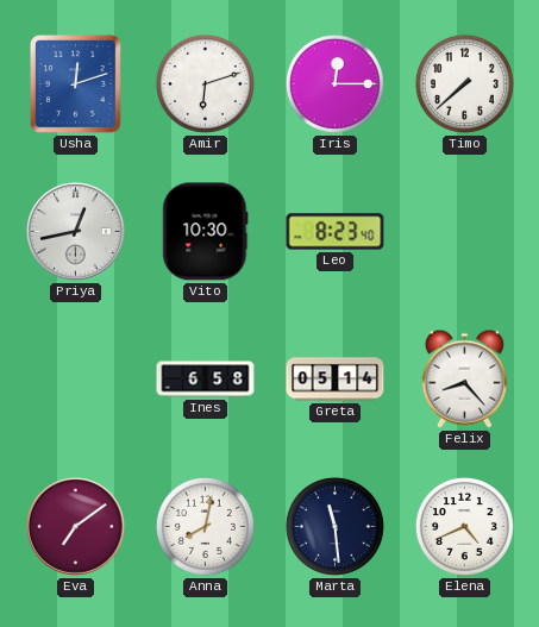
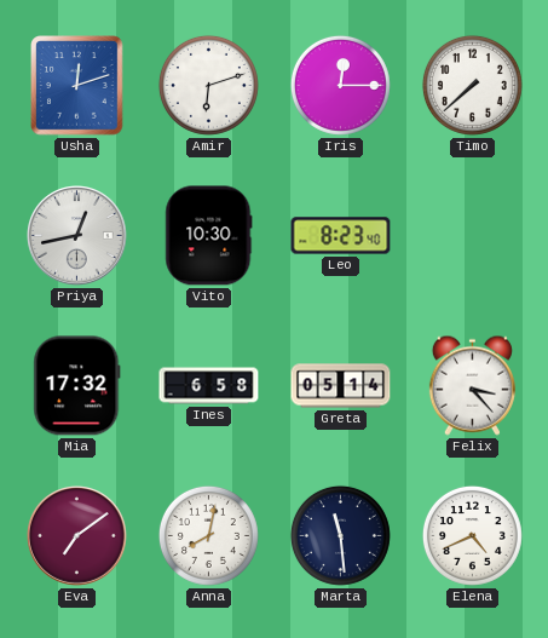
Mia: none -> 17:32
Felix: 8:23 -> 3:23
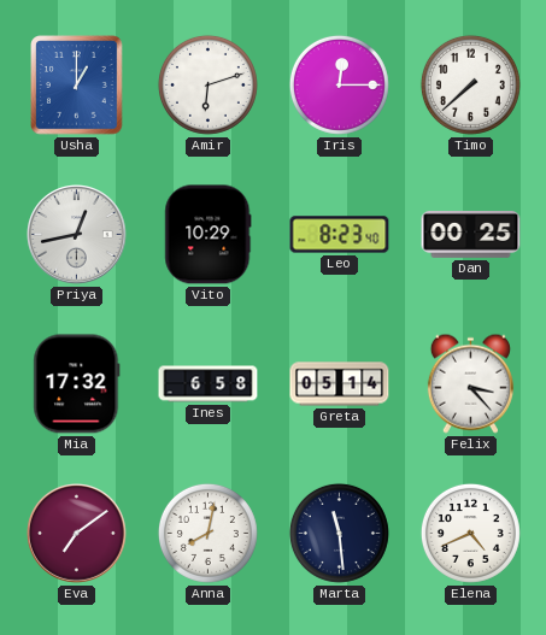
Usha: 12:12 -> 1:00
Vito: 10:30 -> 10:29
Dan: none -> 00:25
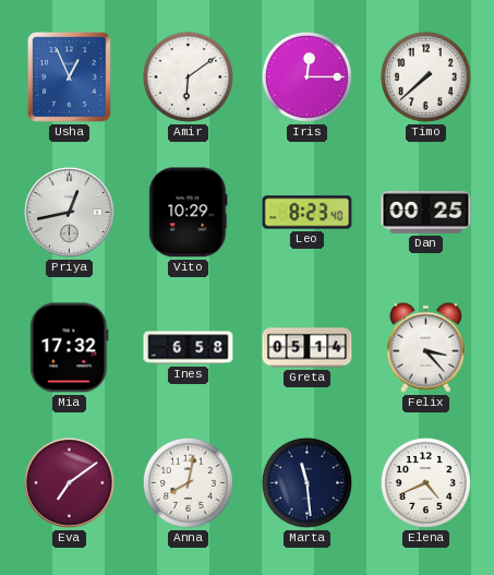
Usha: 1:00 -> 12:56
Amir: 6:12 -> 6:09
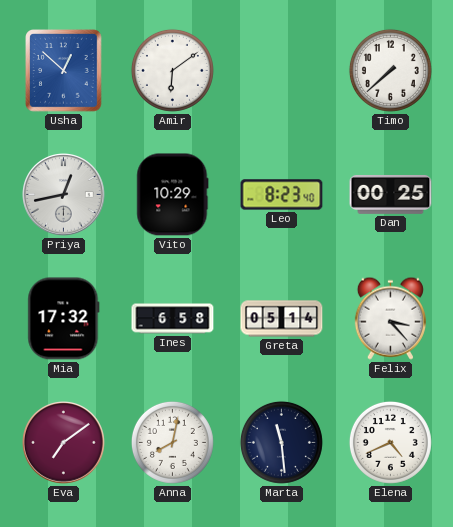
Usha: 12:56 -> 12:52
Iris: 12:15 -> none
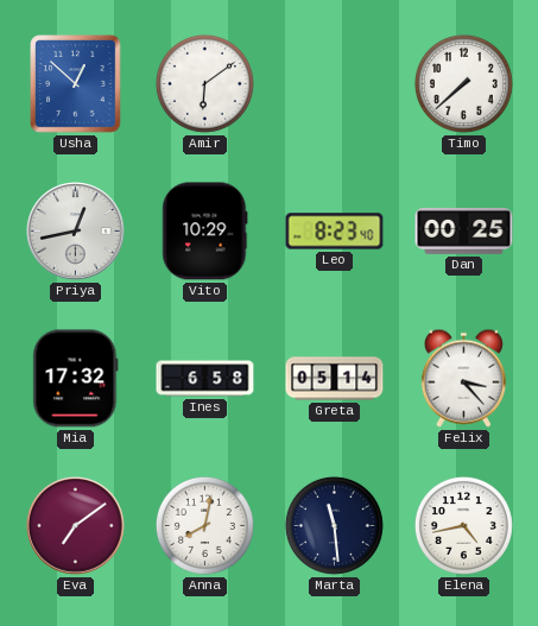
Elena: 4:41 -> 4:43
